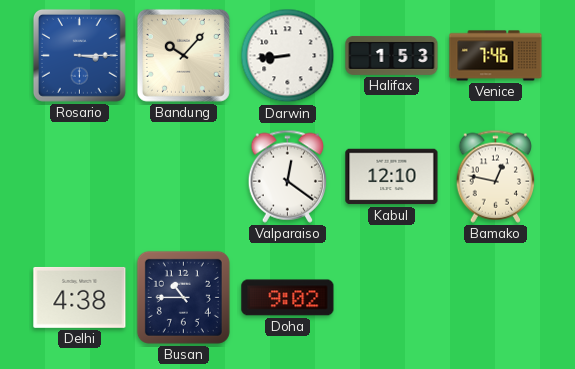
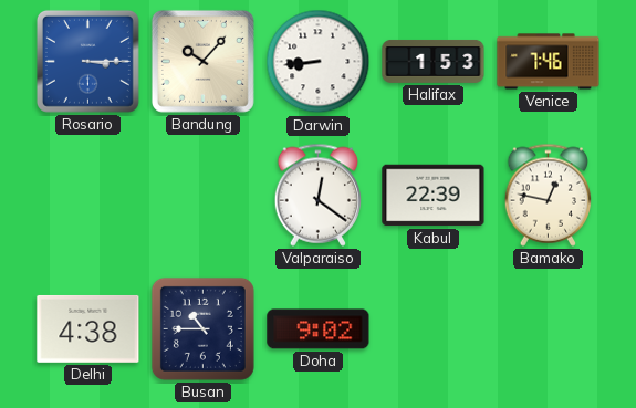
Kabul: 12:10 -> 22:39
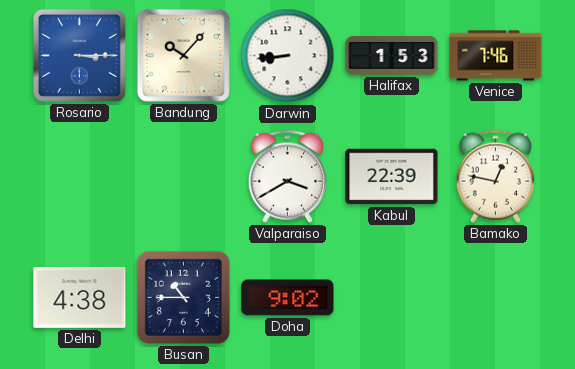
Valparaiso: 12:21 -> 3:40
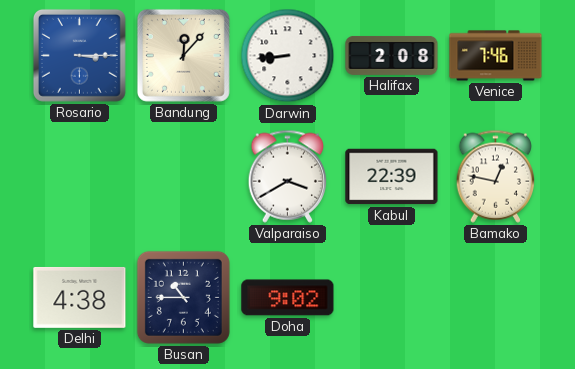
Bandung: 10:07 -> 12:07
Halifax: 1:53 -> 2:08
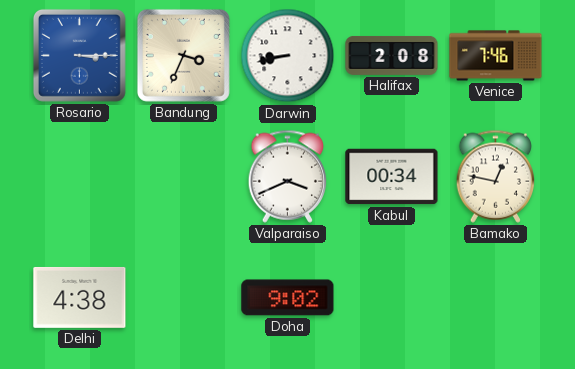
Bandung: 12:07 -> 3:34
Darwin: 8:44 -> 8:43
Valparaiso: 3:40 -> 3:41
Kabul: 22:39 -> 00:34
Busan: 10:45 -> none
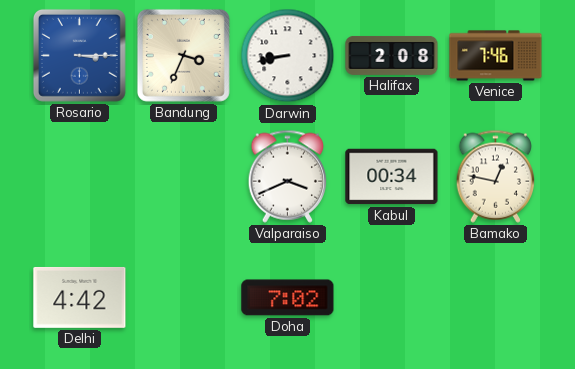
Delhi: 4:38 -> 4:42
Doha: 9:02 -> 7:02
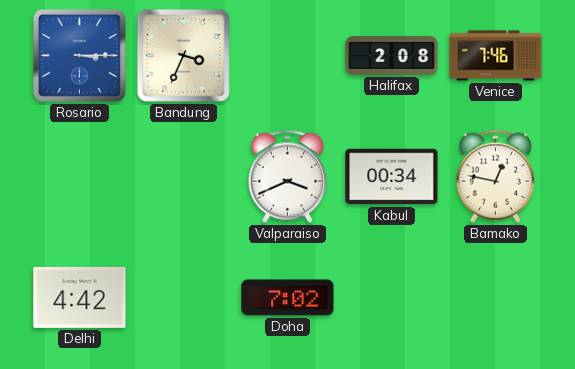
Darwin: 8:43 -> none
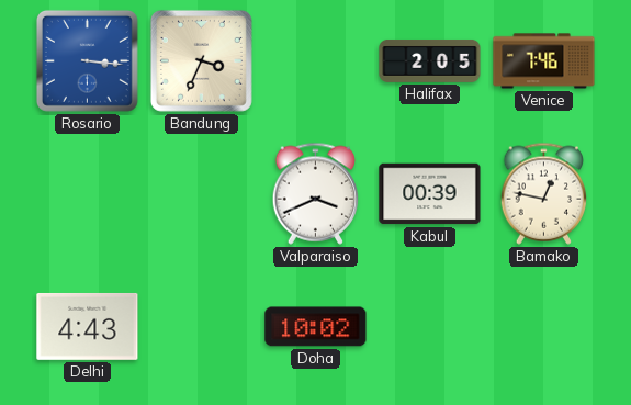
Rosario: 3:15 -> 3:16
Halifax: 2:08 -> 2:05
Kabul: 00:34 -> 00:39
Delhi: 4:42 -> 4:43
Doha: 7:02 -> 10:02
